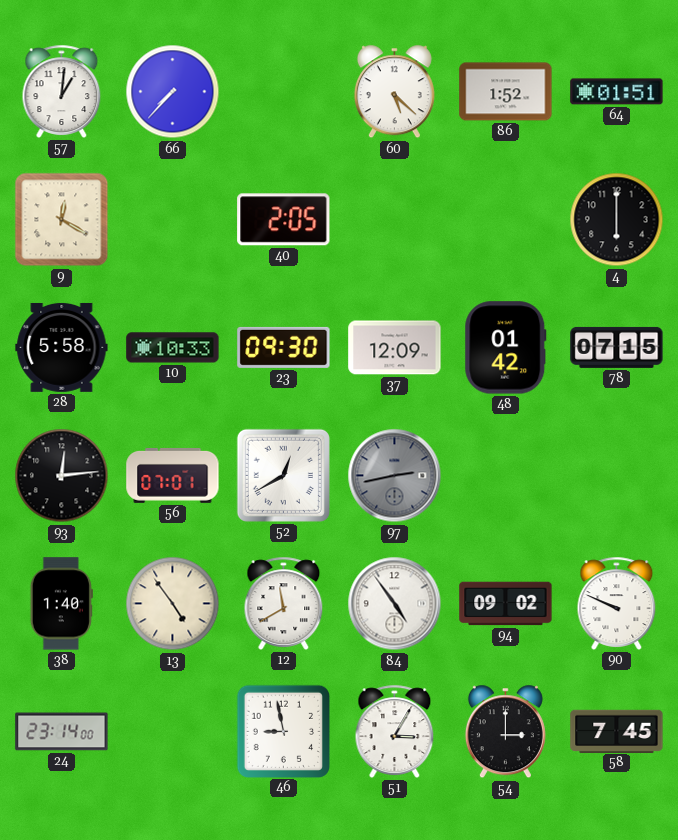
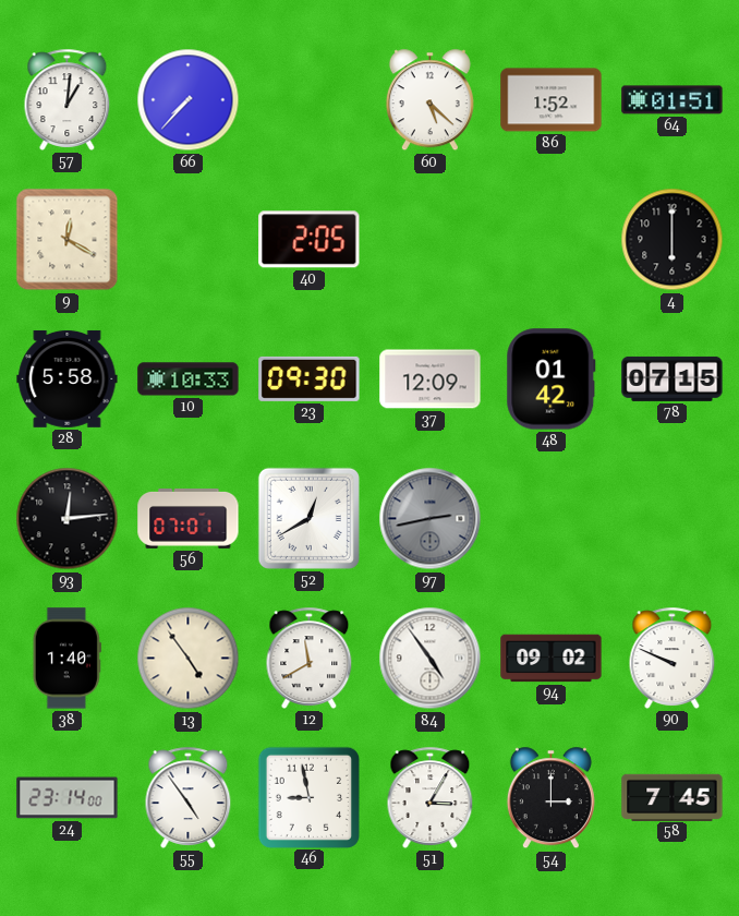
55: none -> 4:54
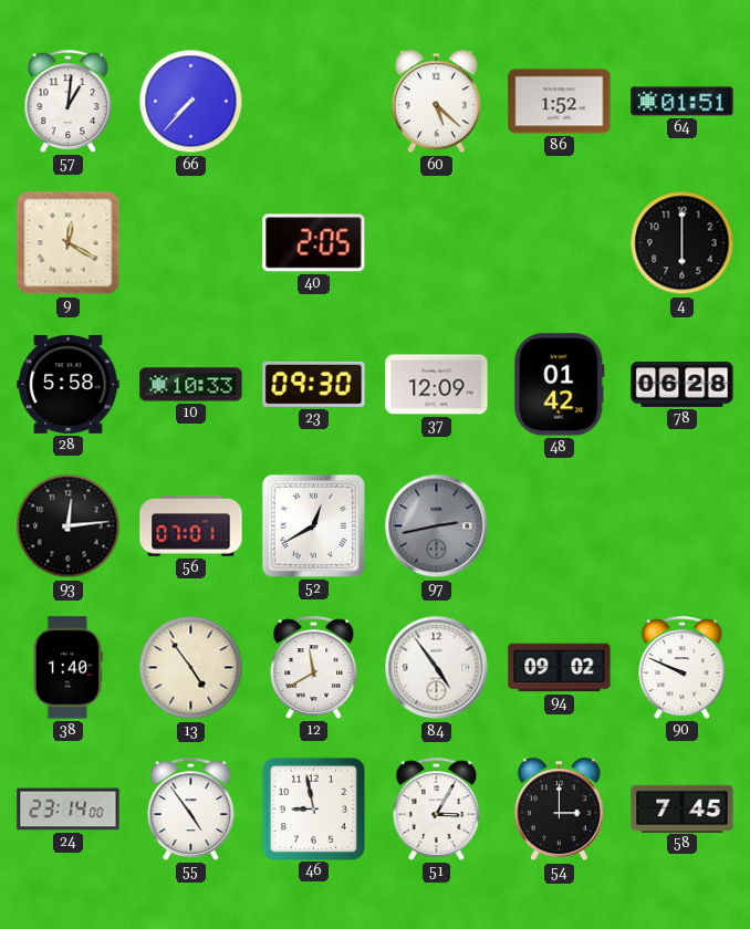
78: 07:15 -> 06:28
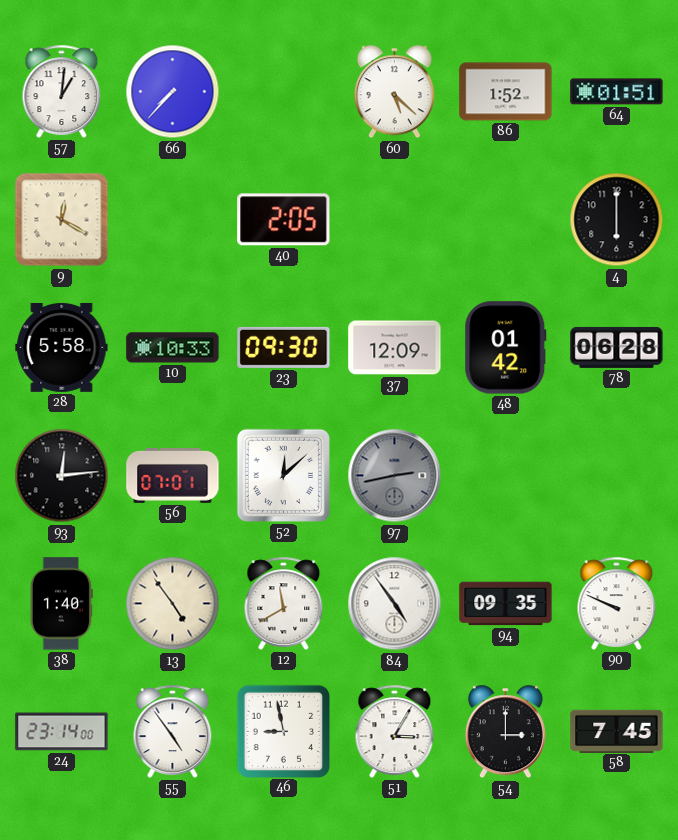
52: 12:40 -> 12:08
94: 09:02 -> 09:35
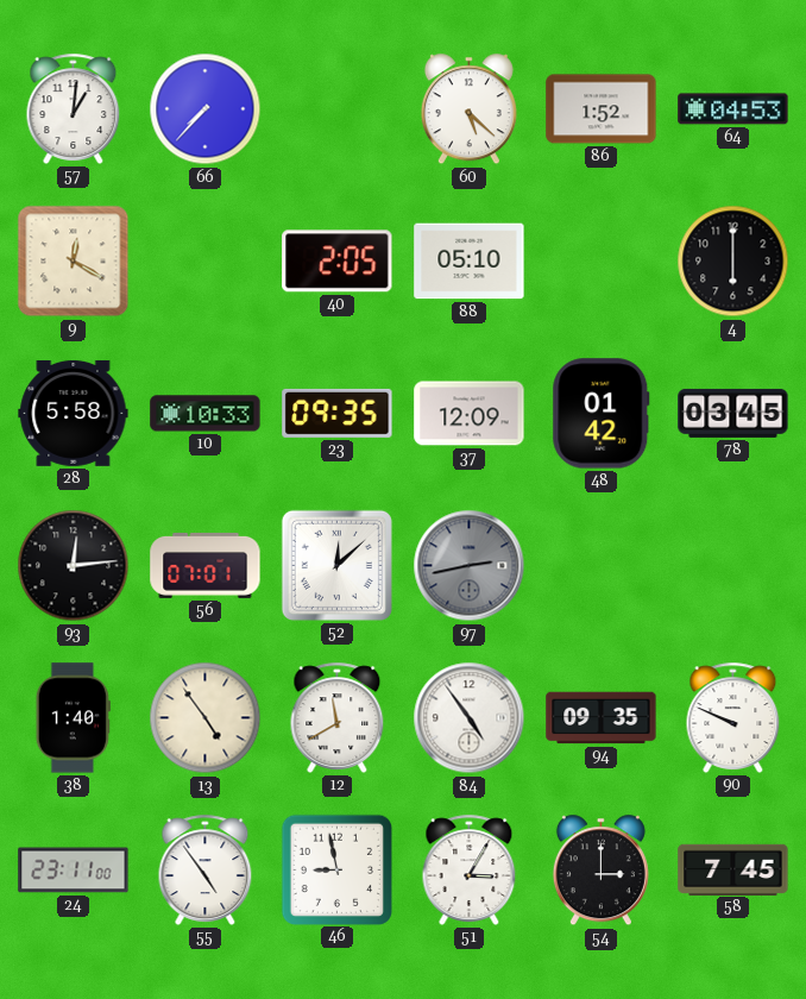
64: 01:51 -> 04:53
88: none -> 05:10
23: 09:30 -> 09:35
78: 06:28 -> 03:45
24: 23:14 -> 23:11
